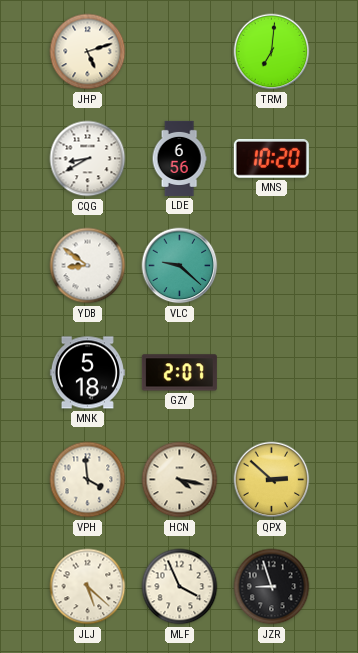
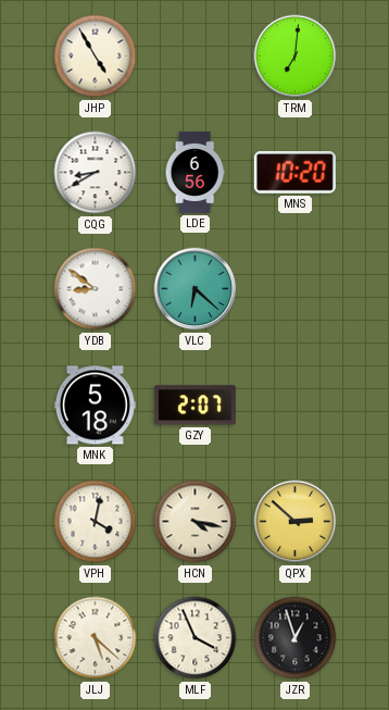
JHP: 5:12 -> 4:55
VLC: 9:22 -> 6:22
VPH: 3:59 -> 4:02
JZR: 8:57 -> 12:57
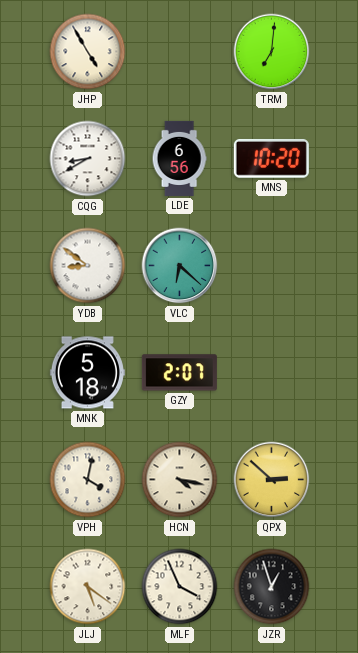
JLJ: 5:22 -> 5:21
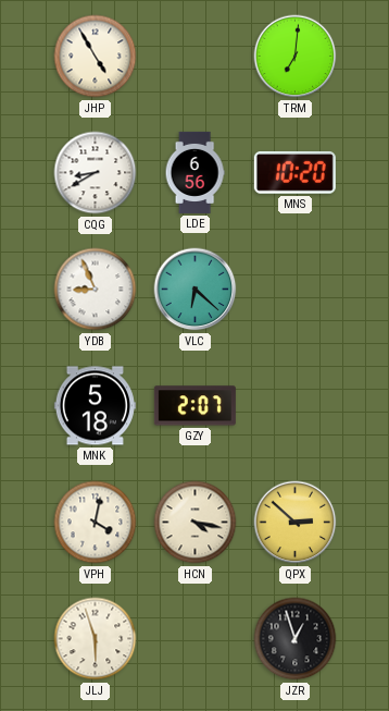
YDB: 8:51 -> 8:56
JLJ: 5:21 -> 5:57
MLF: 3:56 -> none
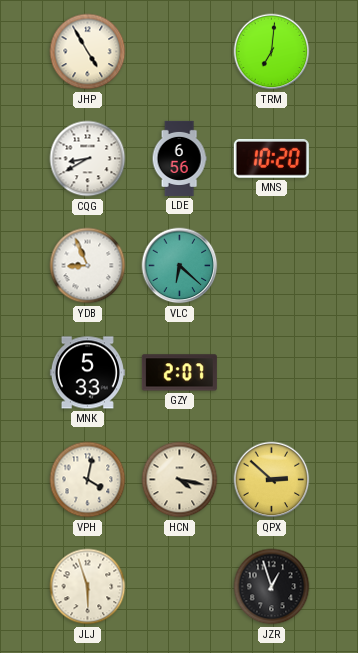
MNK: 5:18 -> 5:33
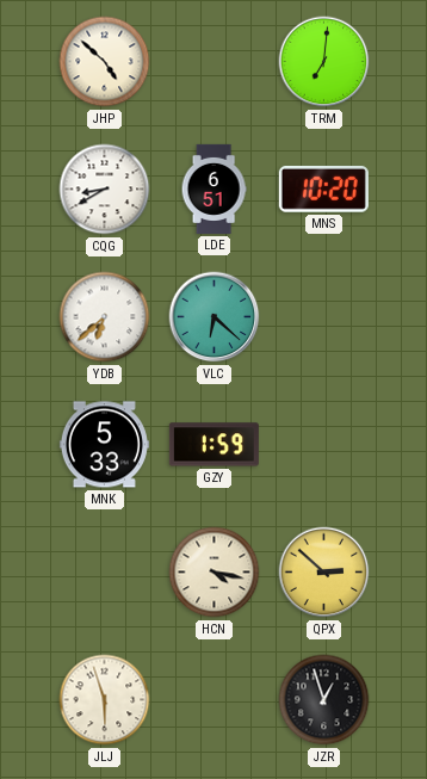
JHP: 4:55 -> 4:52
LDE: 6:56 -> 6:51
YDB: 8:56 -> 6:38
GZY: 2:07 -> 1:59
VPH: 4:02 -> none
